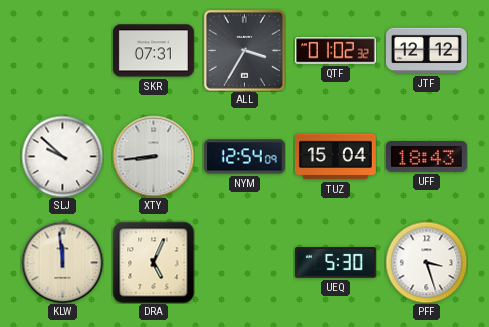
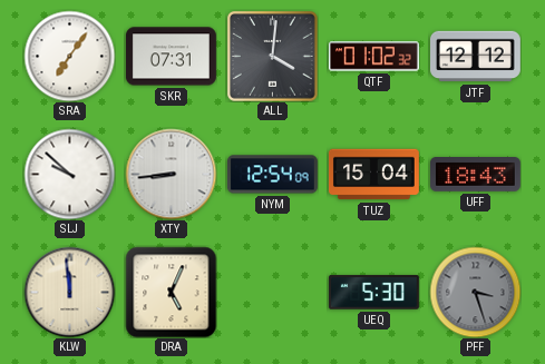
SRA: none -> 7:06
ALL: 3:35 -> 4:01
PFF dial: white -> grey
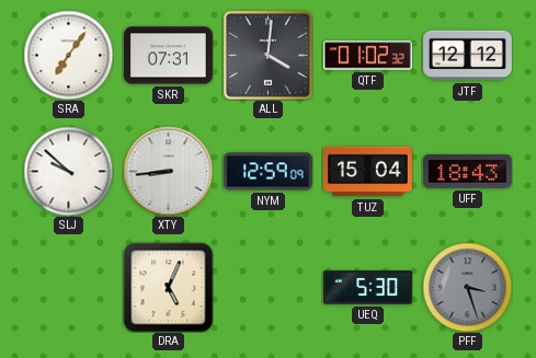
NYM: 12:54 -> 12:59
KLW: 11:59 -> none
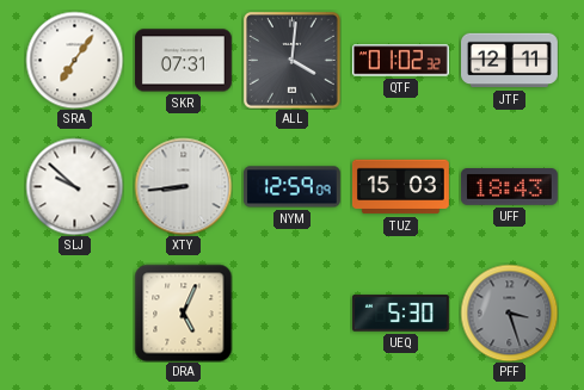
JTF: 12:12 -> 12:11
TUZ: 15:04 -> 15:03
